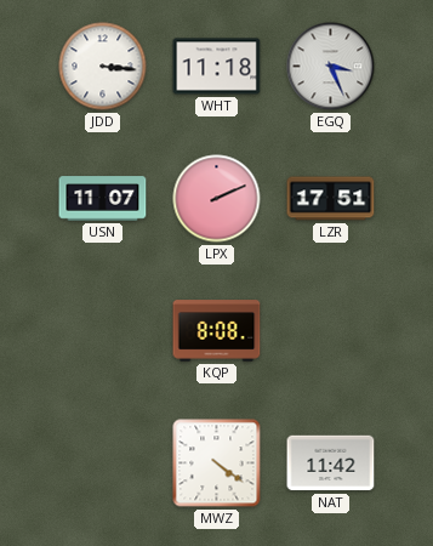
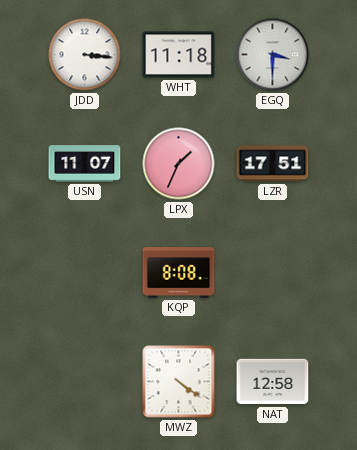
EGQ: 3:26 -> 3:30
LPX: 2:11 -> 1:34
NAT: 11:42 -> 12:58
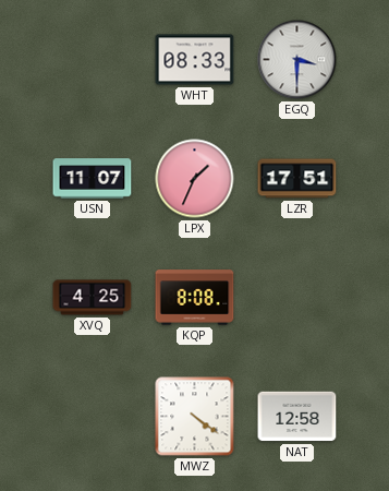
JDD: 3:16 -> none
WHT: 11:18 -> 08:33
XVQ: none -> 4:25
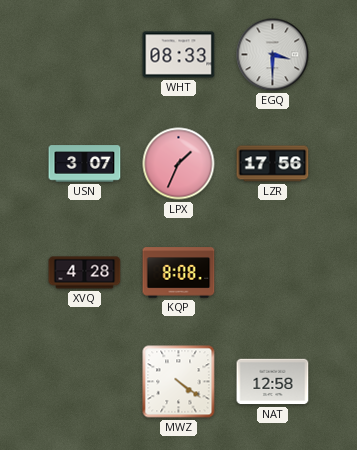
USN: 11:07 -> 3:07
LZR: 17:51 -> 17:56
XVQ: 4:25 -> 4:28
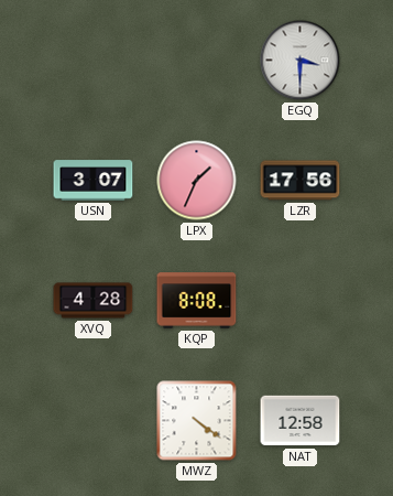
WHT: 08:33 -> none
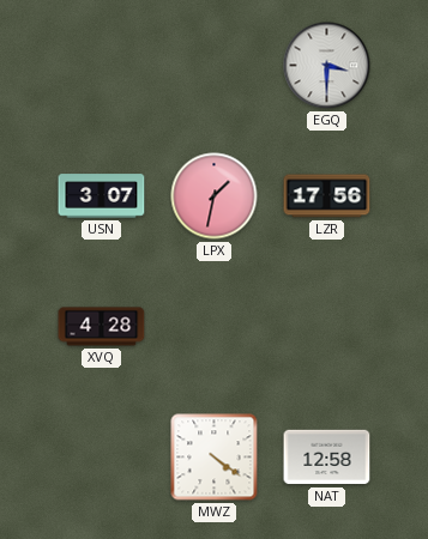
LPX: 1:34 -> 1:32
KQP: 8:08 -> none
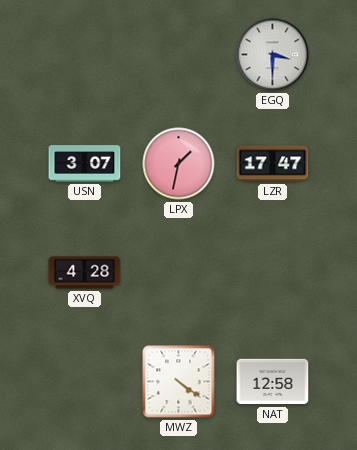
LZR: 17:56 -> 17:47
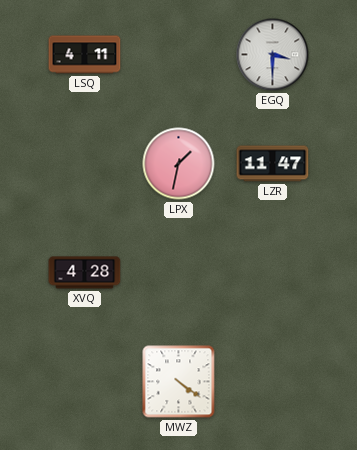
LSQ: none -> 4:11
USN: 3:07 -> none
LZR: 17:47 -> 11:47
NAT: 12:58 -> none
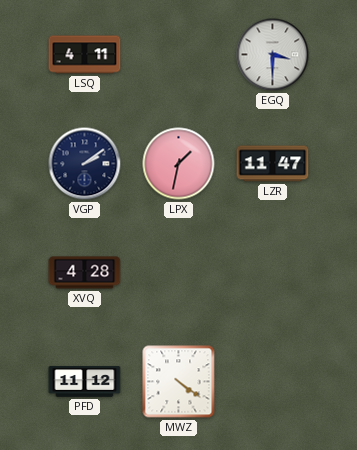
VGP: none -> 2:09
PFD: none -> 11:12
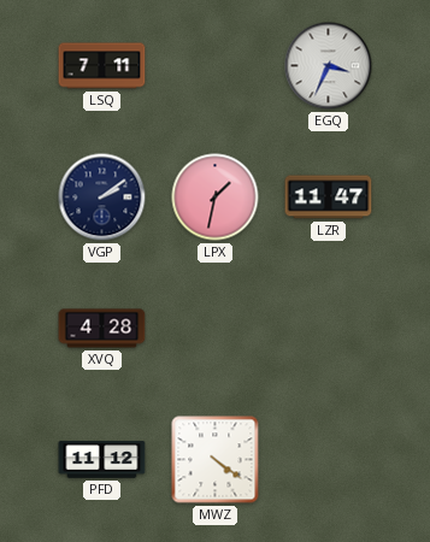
LSQ: 4:11 -> 7:11
EGQ: 3:30 -> 3:34
